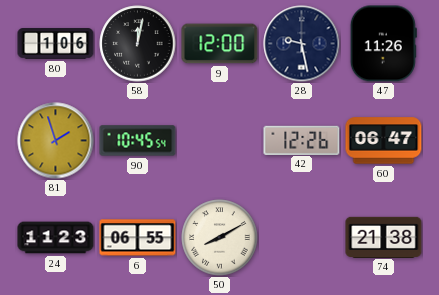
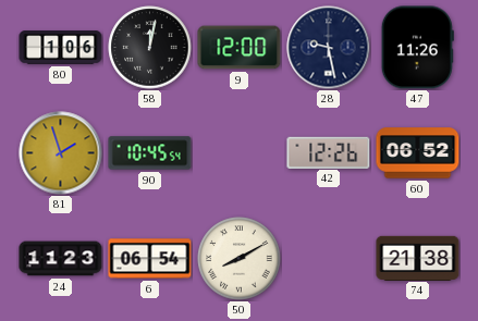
60: 06:47 -> 06:52
6: 06:55 -> 06:54
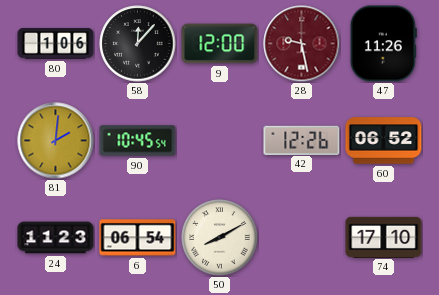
58: 12:02 -> 12:07
28 dial: navy -> burgundy
81: 1:57 -> 2:01
74: 21:38 -> 17:10
